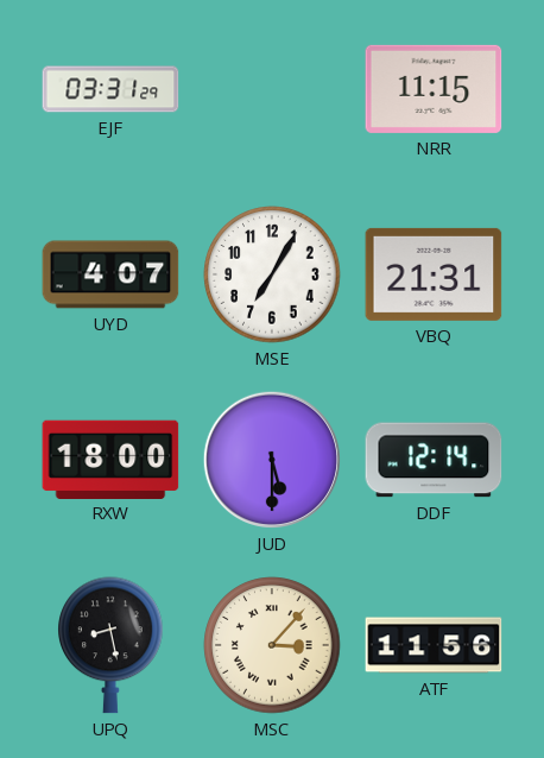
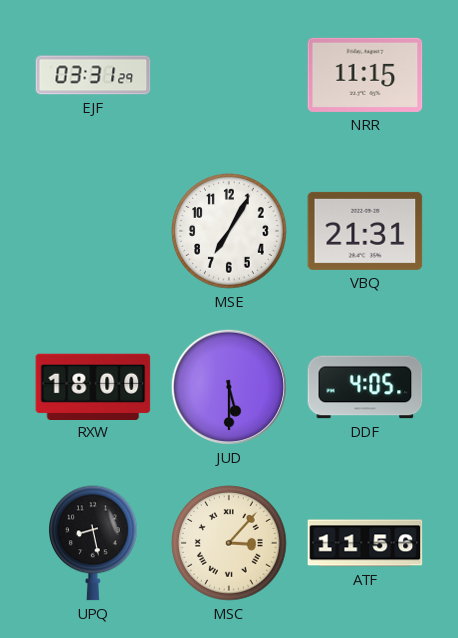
UYD: 4:07 -> none
DDF: 12:14 -> 4:05
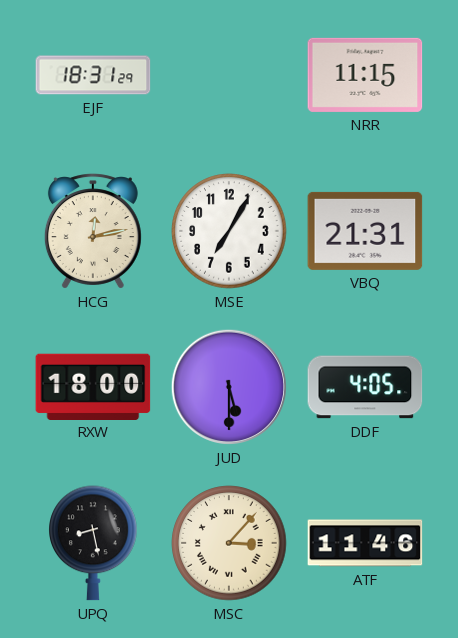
EJF: 03:31 -> 18:31
HCG: none -> 12:13
ATF: 11:56 -> 11:46
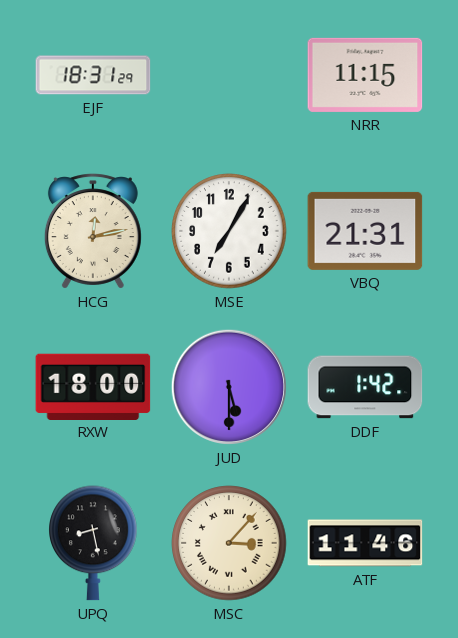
DDF: 4:05 -> 1:42
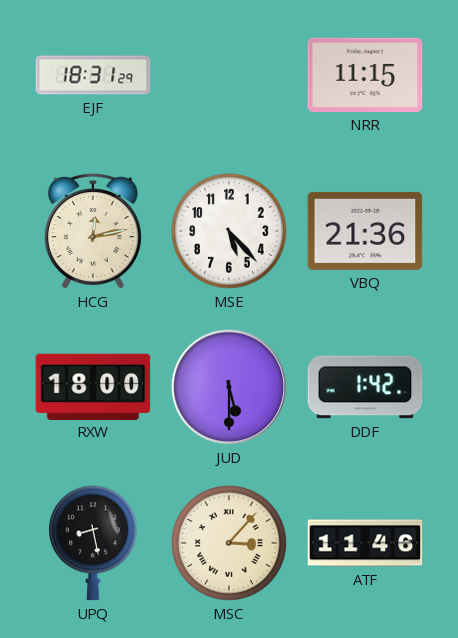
MSE: 7:05 -> 5:23
VBQ: 21:31 -> 21:36
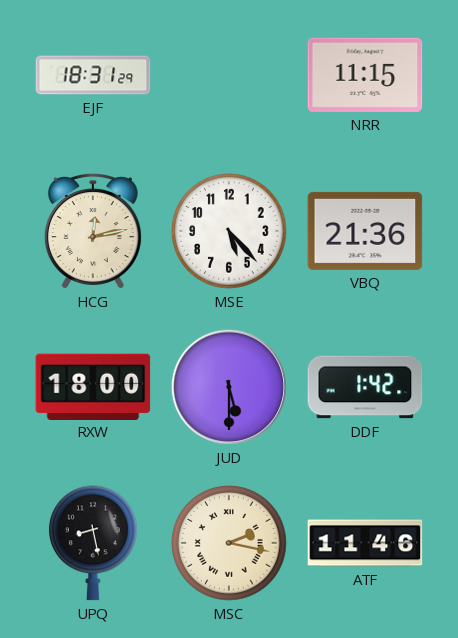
MSC: 3:07 -> 2:17
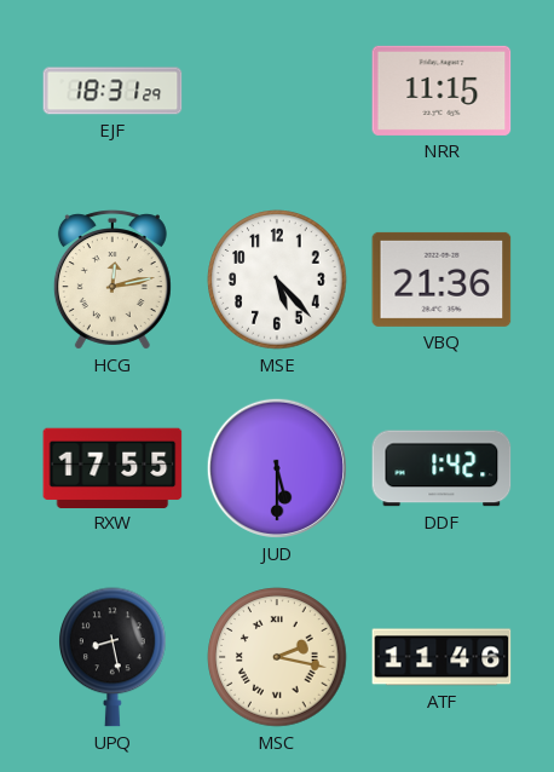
RXW: 18:00 -> 17:55
